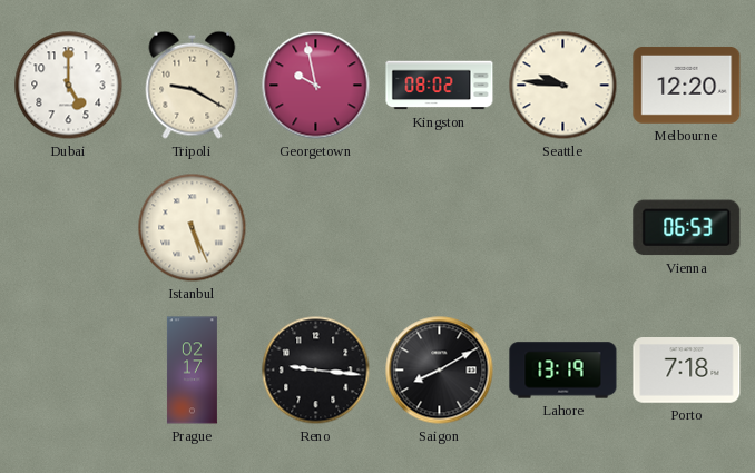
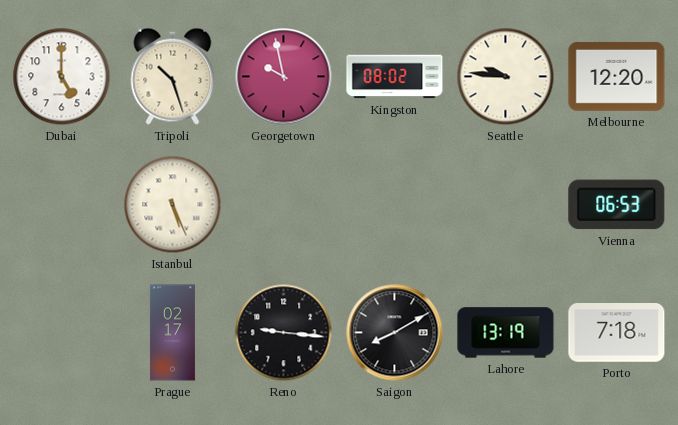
Tripoli: 9:20 -> 10:27
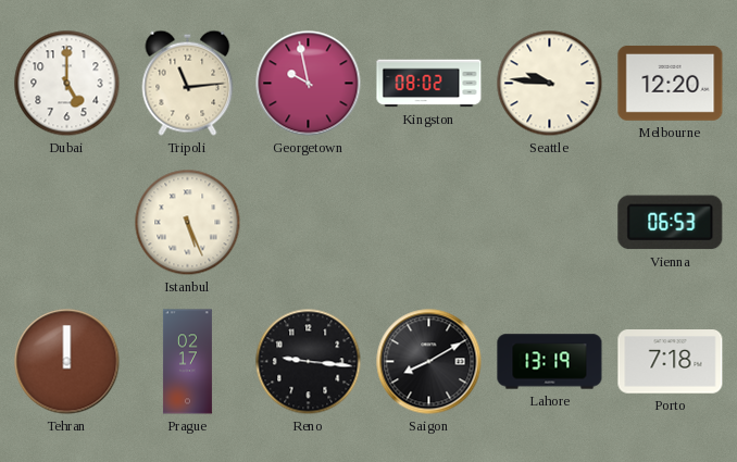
Tripoli: 10:27 -> 11:14
Tehran: none -> 12:00
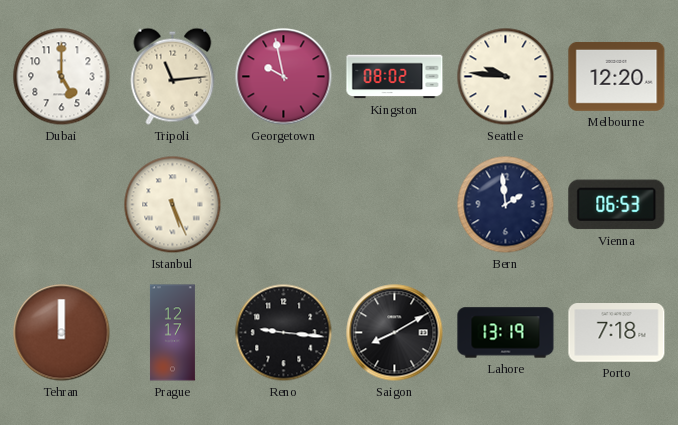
Bern: none -> 1:59
Prague: 02:17 -> 12:17
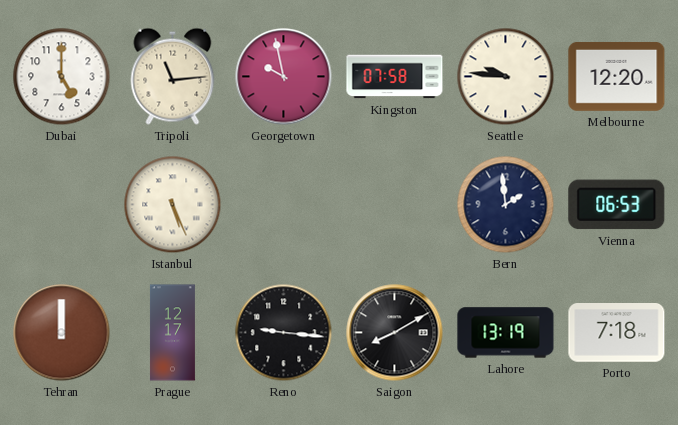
Kingston: 08:02 -> 07:58
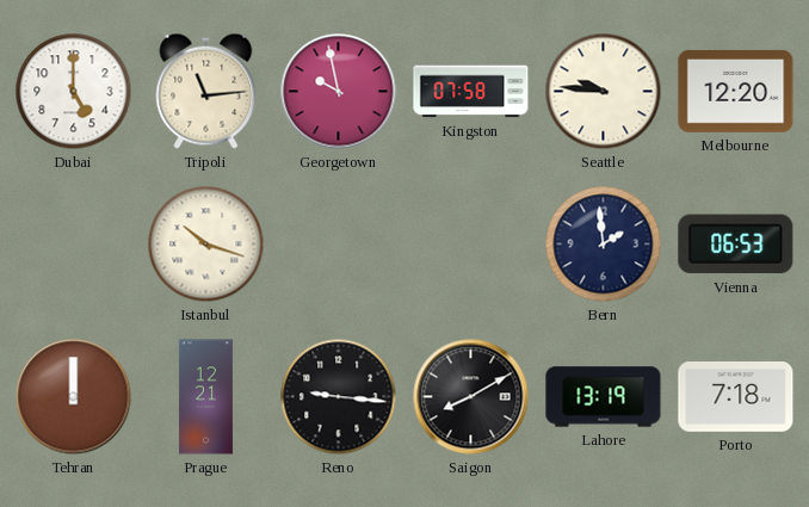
Istanbul: 5:26 -> 10:18
Prague: 12:17 -> 12:21
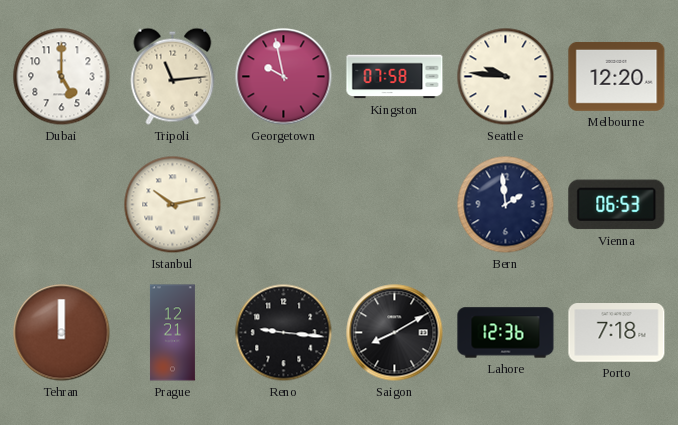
Istanbul: 10:18 -> 10:13
Lahore: 13:19 -> 12:36
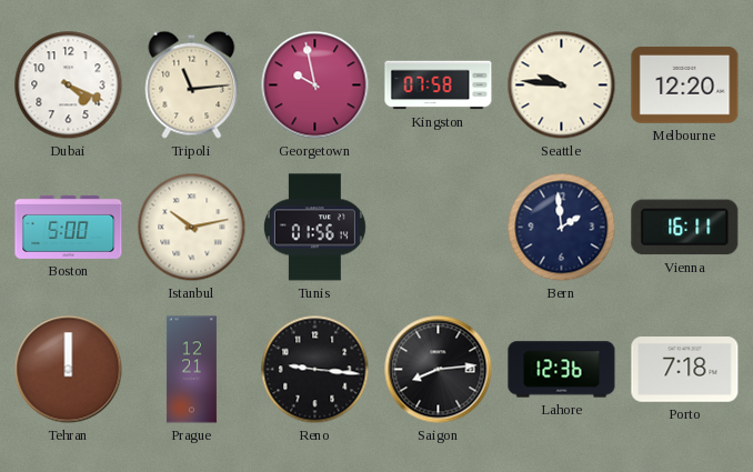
Dubai: 5:00 -> 4:19
Boston: none -> 5:00
Tunis: none -> 01:56
Vienna: 06:53 -> 16:11
Saigon: 8:10 -> 8:14
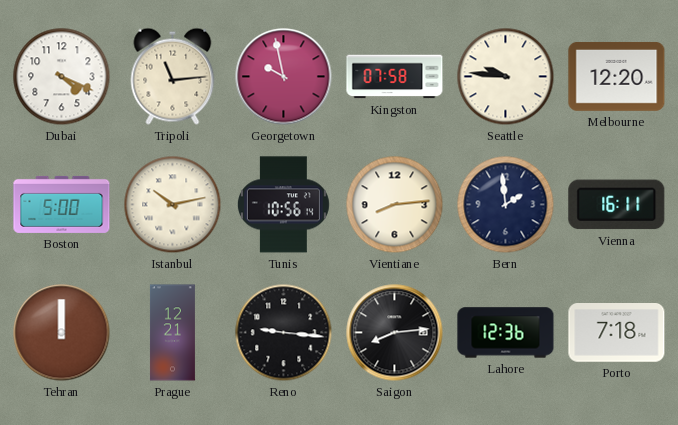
Tunis: 01:56 -> 10:56
Vientiane: none -> 8:14
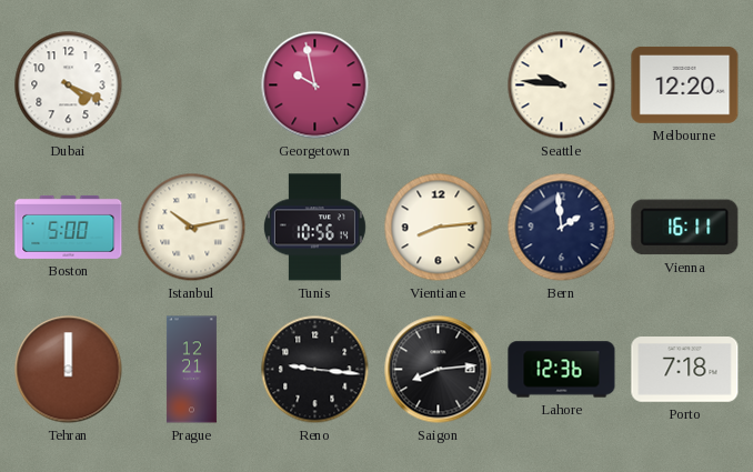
Tripoli: 11:14 -> none
Kingston: 07:58 -> none
